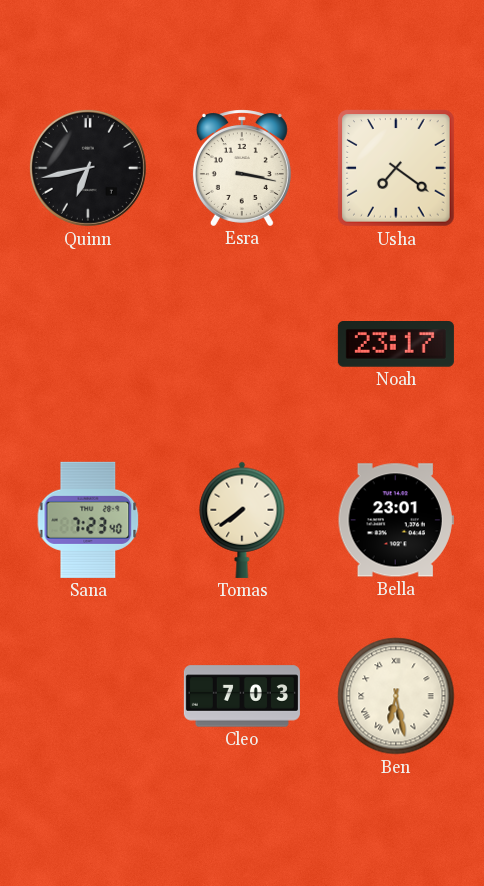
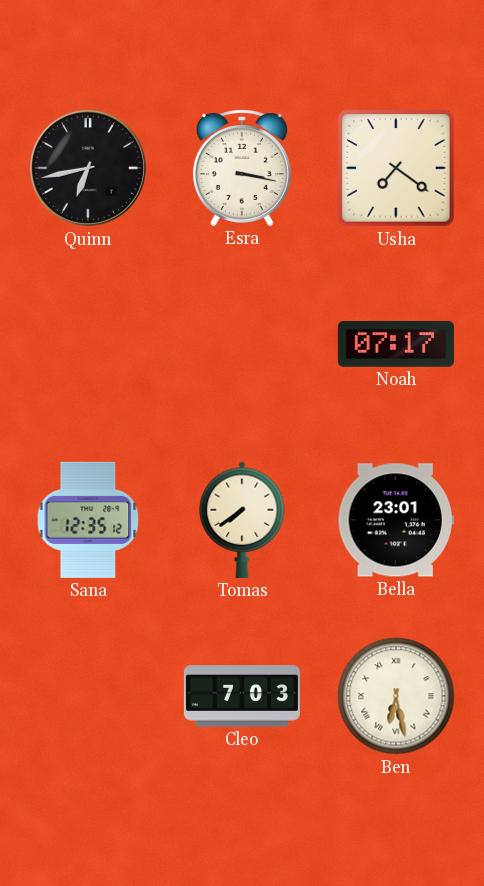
Noah: 23:17 -> 07:17
Sana: 7:23 -> 12:35
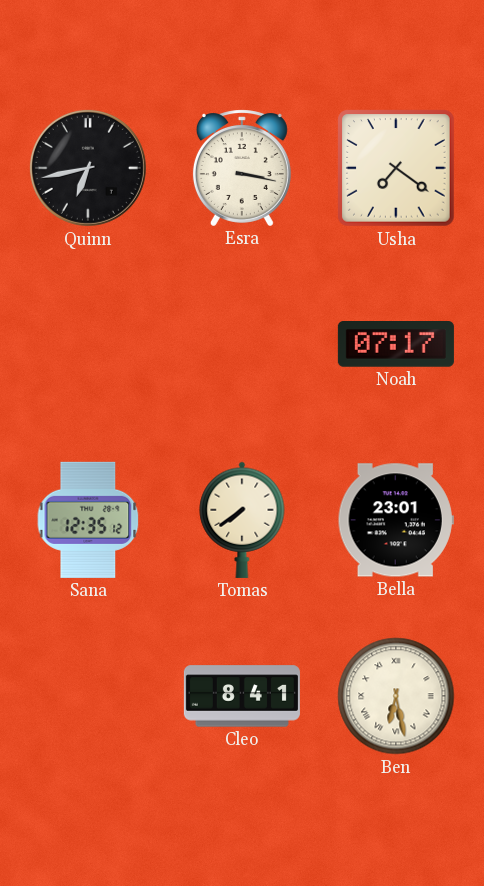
Cleo: 7:03 -> 8:41
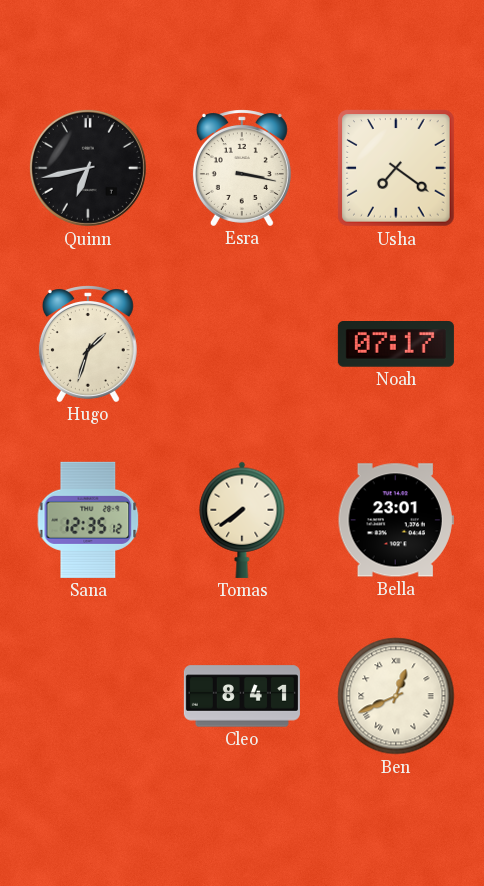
Hugo: none -> 1:33
Ben: 6:28 -> 12:41
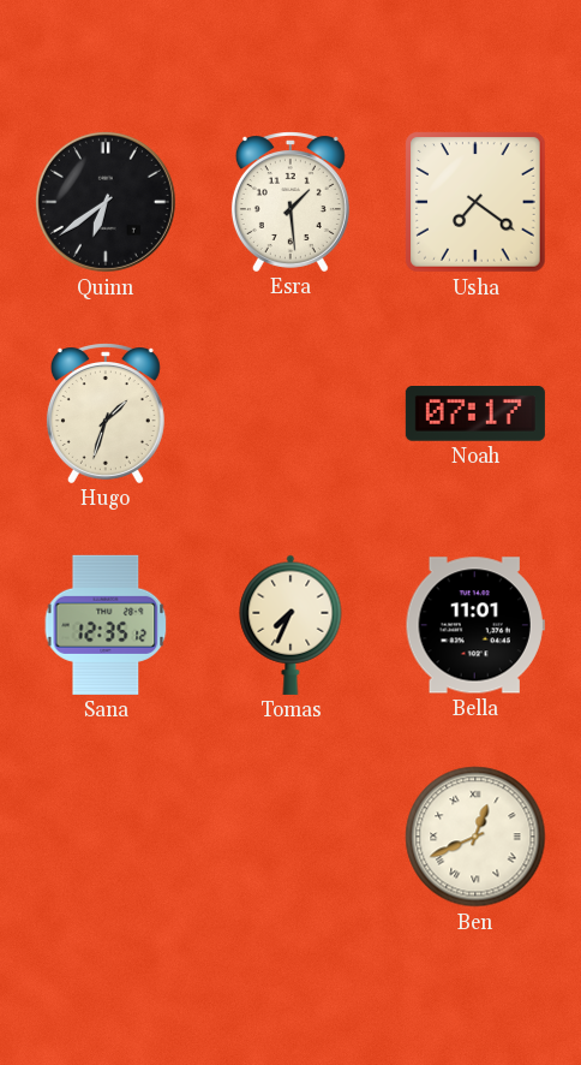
Quinn: 6:43 -> 6:39
Esra: 3:17 -> 1:29
Tomas: 7:39 -> 7:34
Bella: 23:01 -> 11:01
Cleo: 8:41 -> none
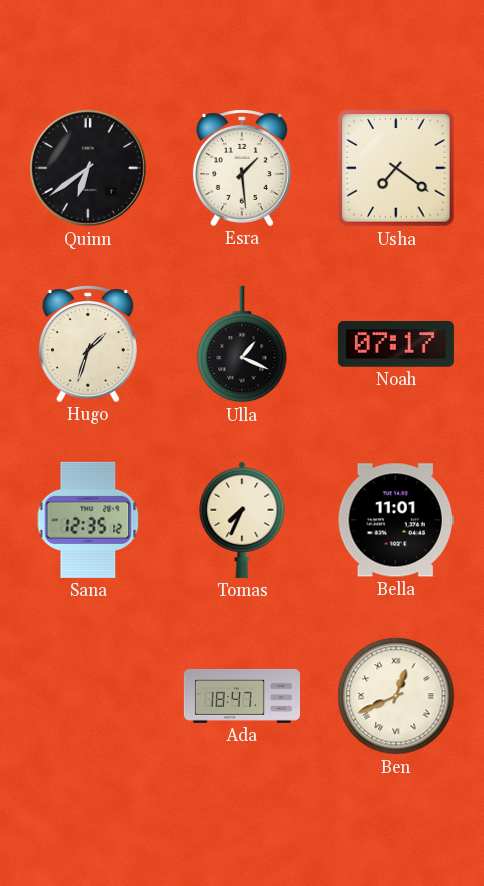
Ulla: none -> 1:19
Ada: none -> 18:47
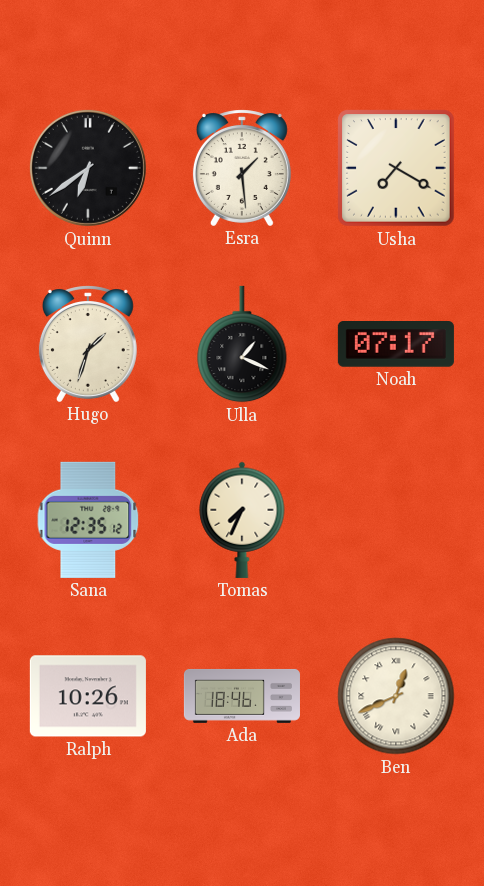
Usha: 7:21 -> 7:20
Bella: 11:01 -> none
Ralph: none -> 10:26
Ada: 18:47 -> 18:46
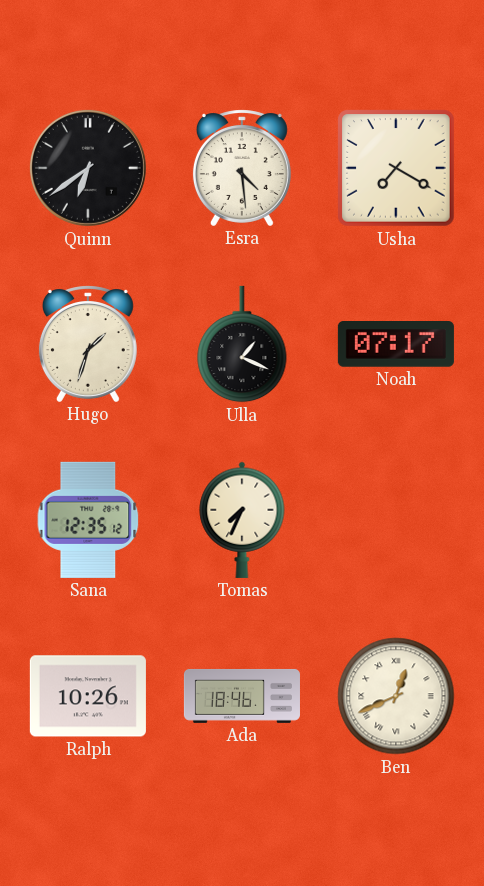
Esra: 1:29 -> 4:29
